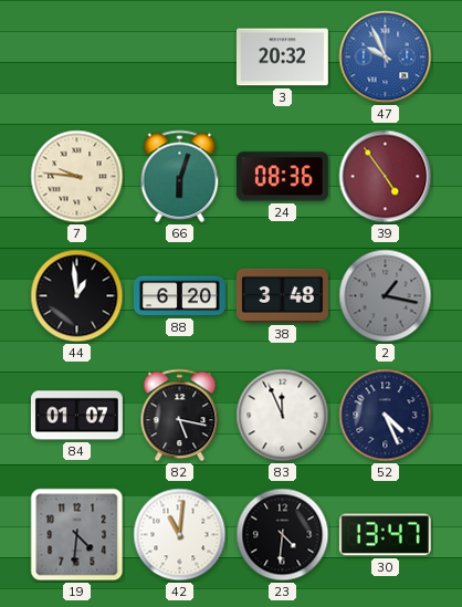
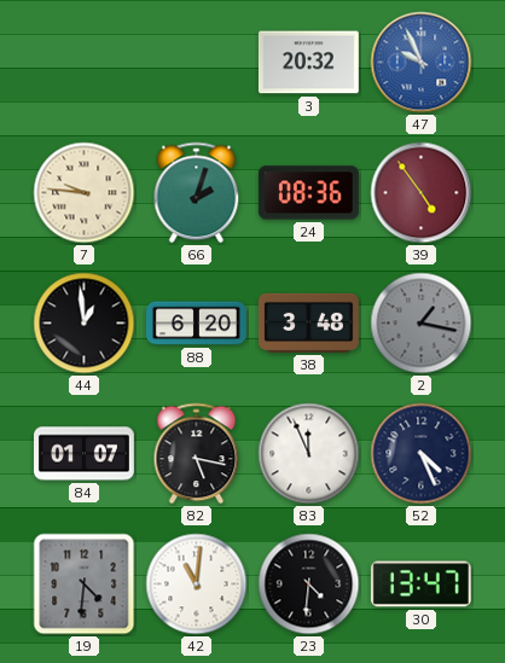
66: 6:03 -> 2:03
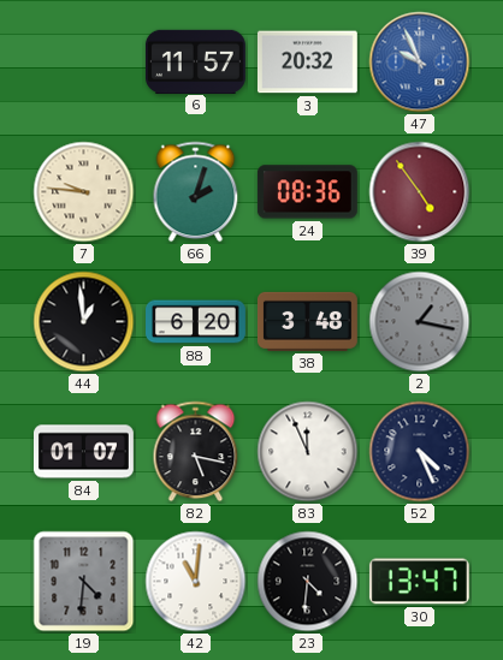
6: none -> 11:57
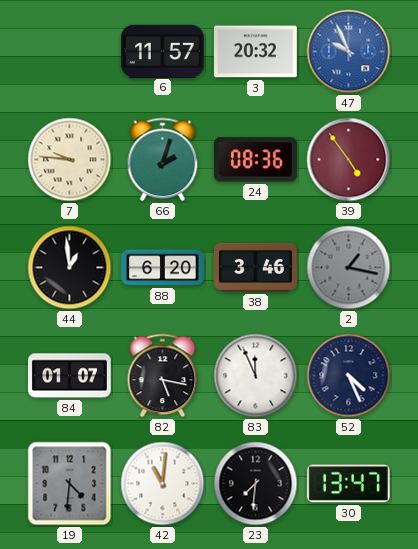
38: 3:48 -> 3:46
23: 4:31 -> 7:31
